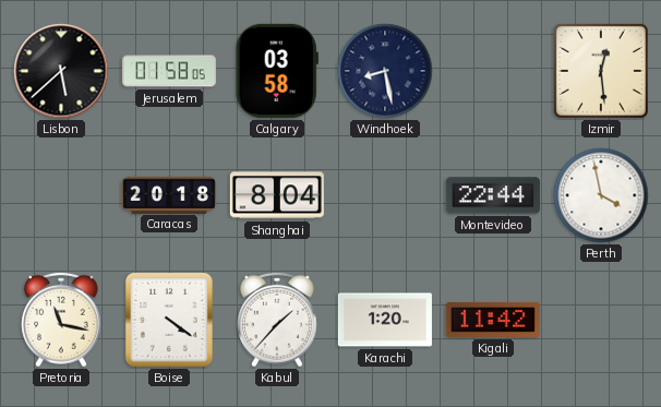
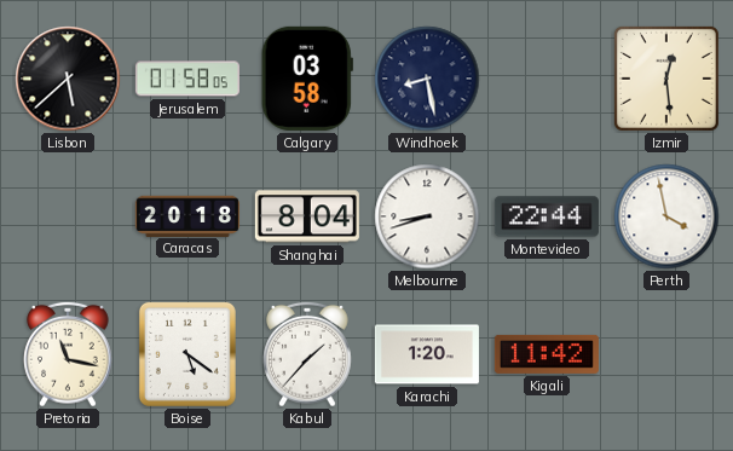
Melbourne: none -> 8:42
Boise: 4:21 -> 5:21
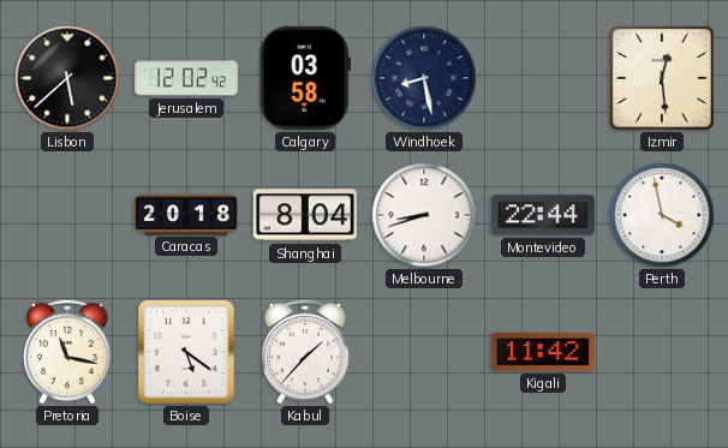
Jerusalem: 01:58 -> 12:02
Karachi: 1:20 -> none
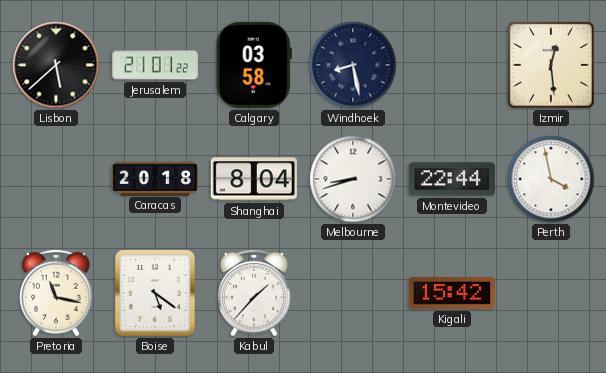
Jerusalem: 12:02 -> 21:01
Kigali: 11:42 -> 15:42
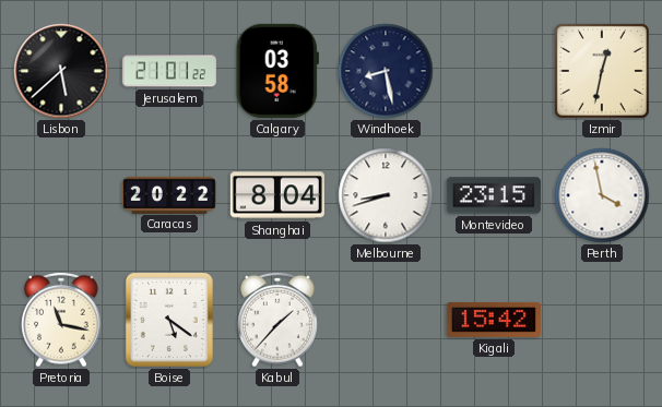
Izmir: 12:29 -> 12:32
Caracas: 20:18 -> 20:22
Montevideo: 22:44 -> 23:15
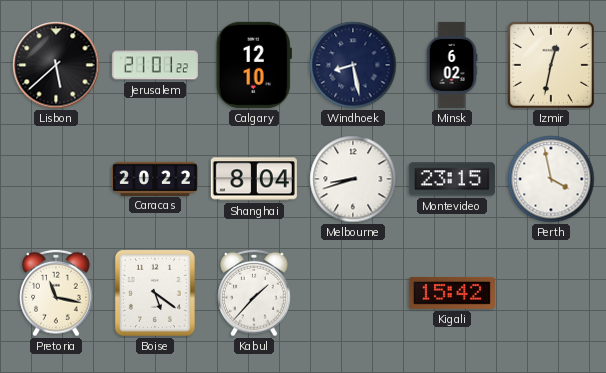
Calgary: 03:58 -> 12:10
Minsk: none -> 6:02
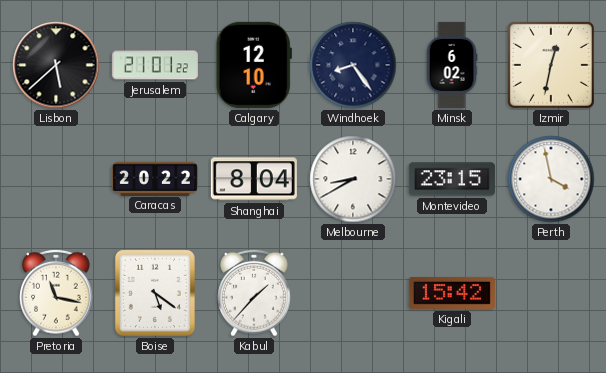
Windhoek: 8:28 -> 8:24
Melbourne: 8:42 -> 8:40
